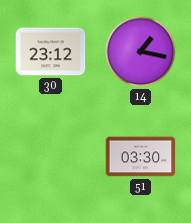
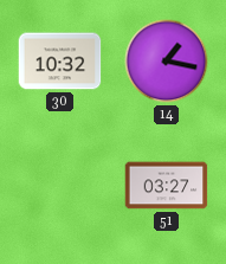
30: 23:12 -> 10:32
51: 03:30 -> 03:27
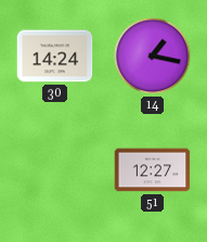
30: 10:32 -> 14:24
51: 03:27 -> 12:27
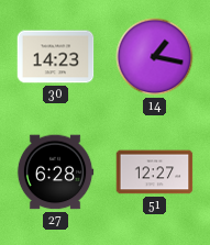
30: 14:24 -> 14:23
27: none -> 6:28
